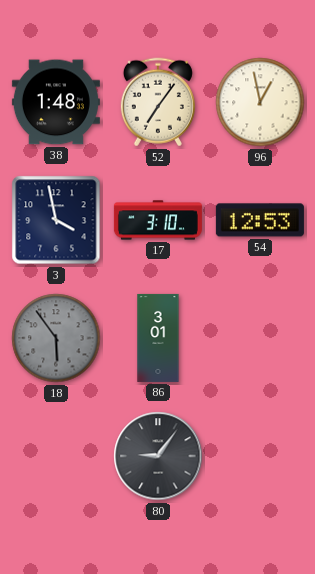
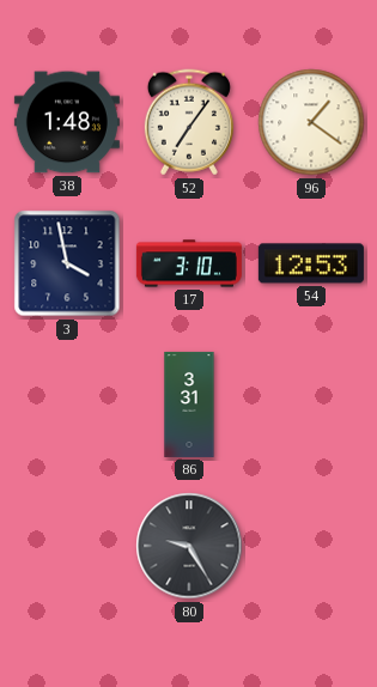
96: 12:58 -> 1:21
18: 5:54 -> none
86: 3:01 -> 3:31
80: 9:06 -> 9:25
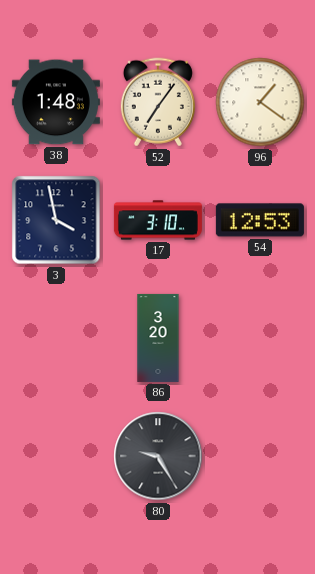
86: 3:31 -> 3:20
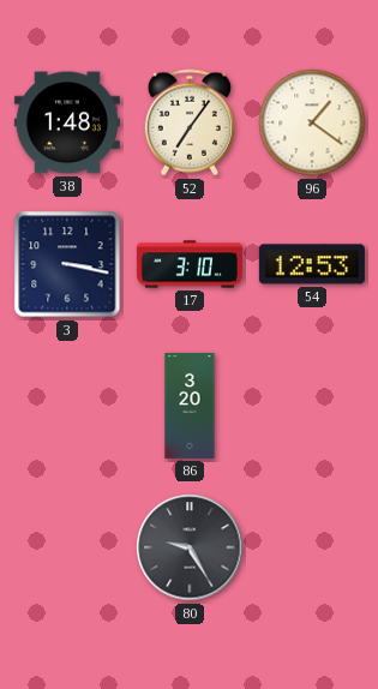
3: 3:58 -> 3:17
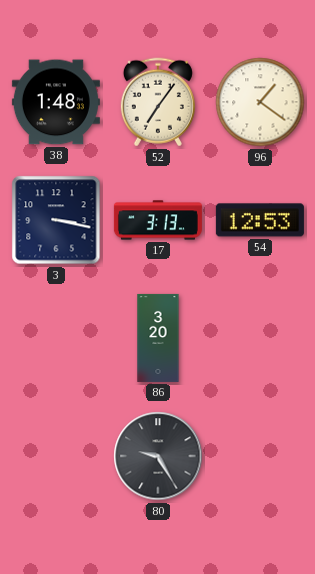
17: 3:10 -> 3:13
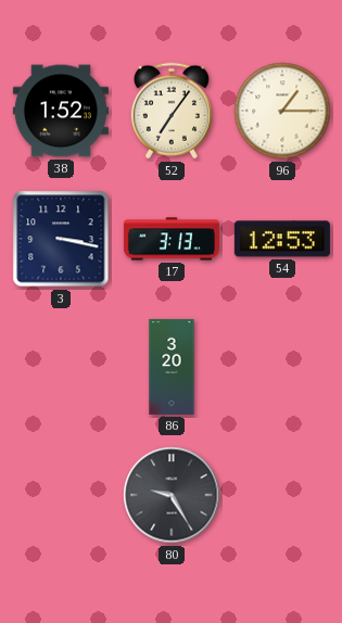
38: 1:48 -> 1:52
96: 1:21 -> 1:15
